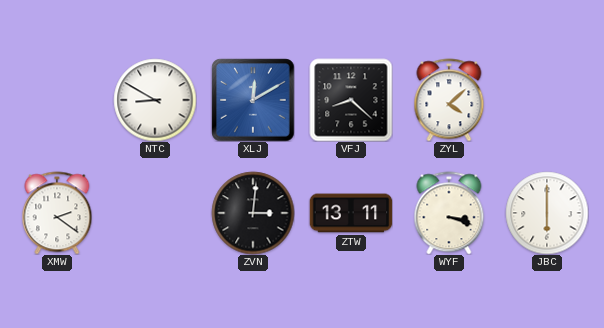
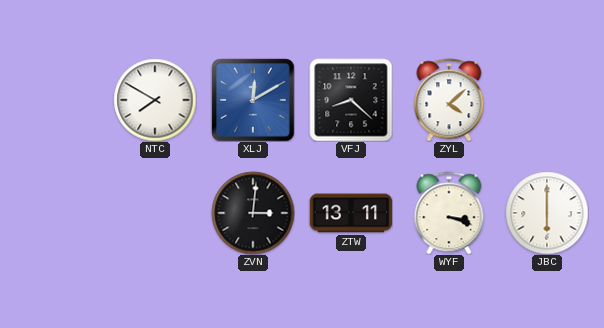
NTC: 8:50 -> 7:50
XMW: 2:21 -> none
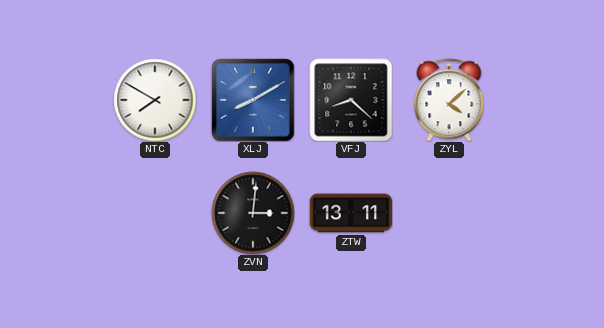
XLJ: 12:10 -> 8:10
WYF: 3:18 -> none
JBC: 6:00 -> none
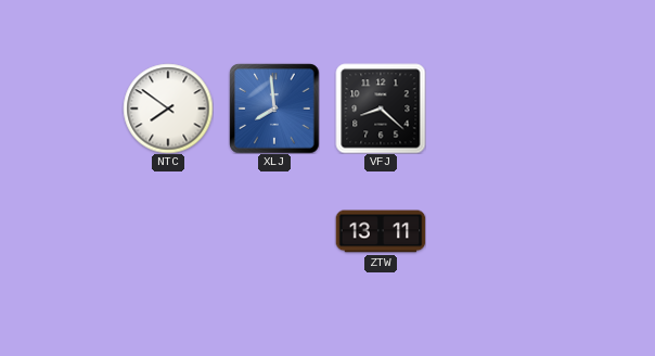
NTC: 7:50 -> 7:51
XLJ: 8:10 -> 7:59
ZYL: 4:08 -> none
ZVN: 3:01 -> none
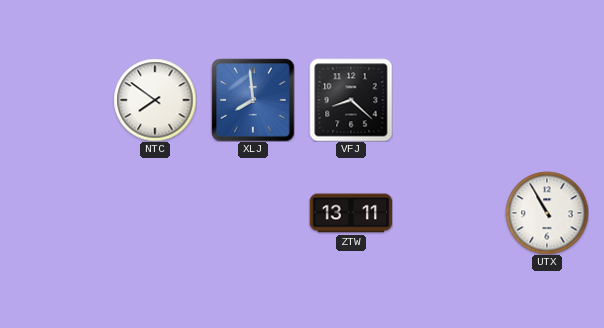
UTX: none -> 10:55
